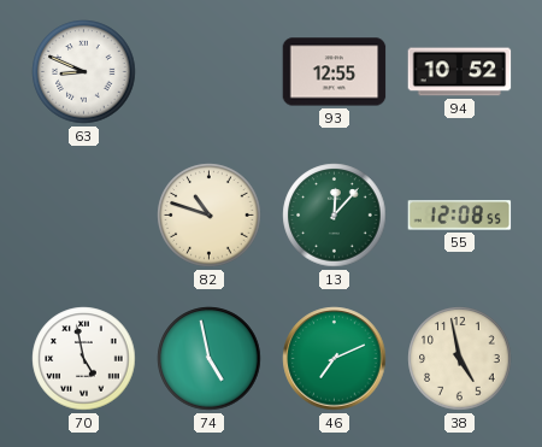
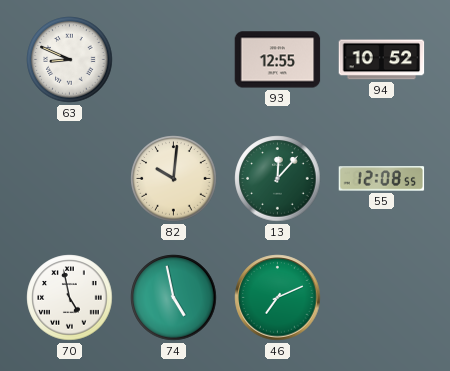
82: 10:48 -> 10:01
38: 4:58 -> none
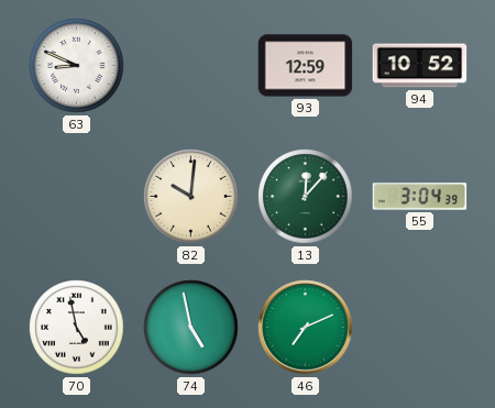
93: 12:55 -> 12:59
55: 12:08 -> 3:04
